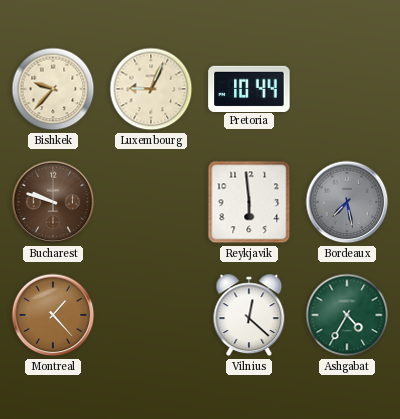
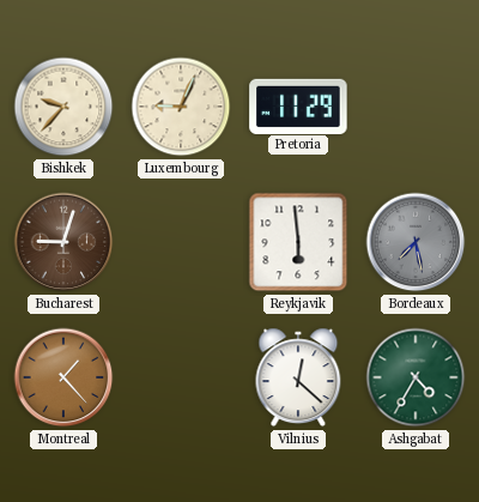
Pretoria: 10:44 -> 11:29
Bucharest: 9:48 -> 9:03
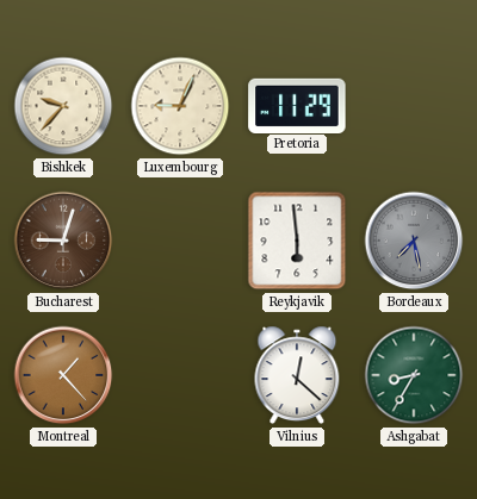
Ashgabat: 4:35 -> 8:35
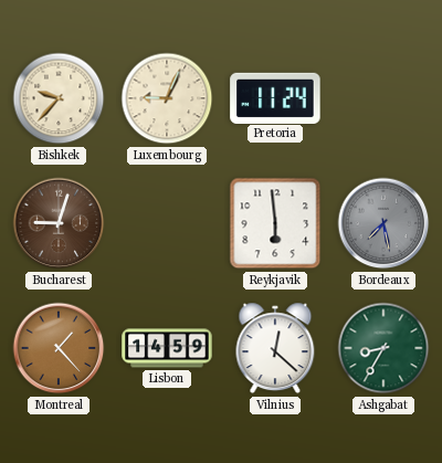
Pretoria: 11:29 -> 11:24
Lisbon: none -> 14:59
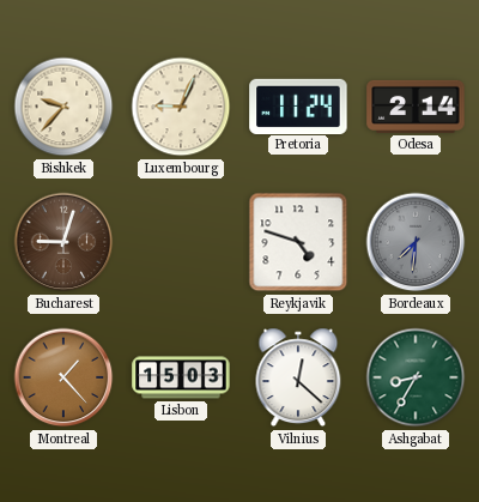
Odesa: none -> 2:14
Reykjavik: 5:59 -> 4:48
Bordeaux: 7:28 -> 7:31
Lisbon: 14:59 -> 15:03
